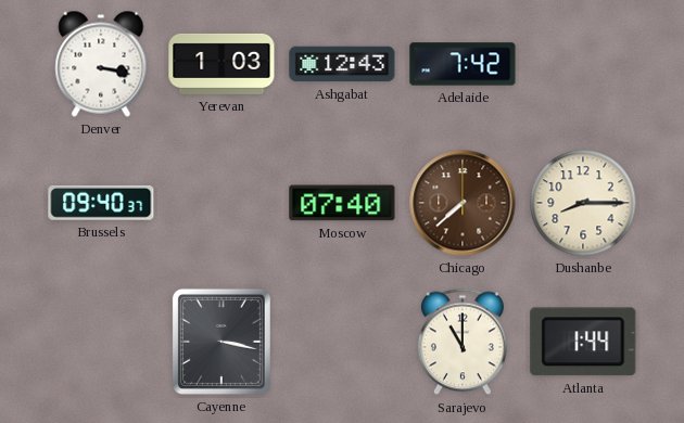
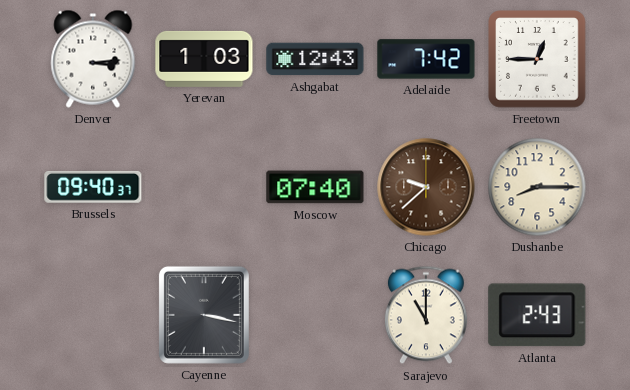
Denver: 3:17 -> 3:14
Freetown: none -> 12:45
Chicago: 7:38 -> 9:38
Atlanta: 1:44 -> 2:43
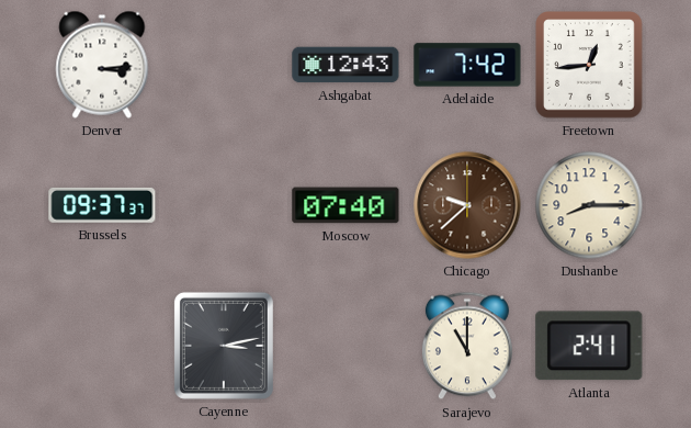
Yerevan: 1:03 -> none
Freetown: 12:45 -> 12:44
Brussels: 09:40 -> 09:37
Cayenne: 3:17 -> 3:13
Atlanta: 2:43 -> 2:41
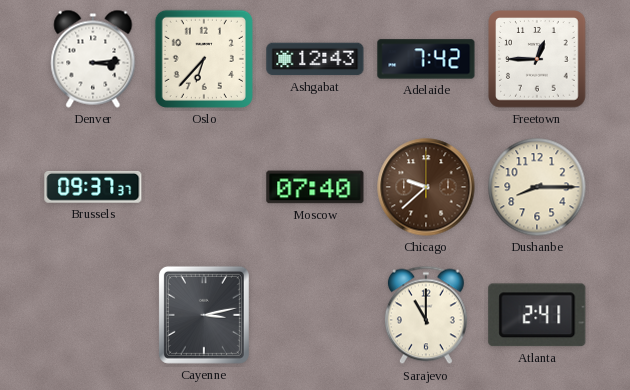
Oslo: none -> 6:37
Freetown: 12:44 -> 12:45
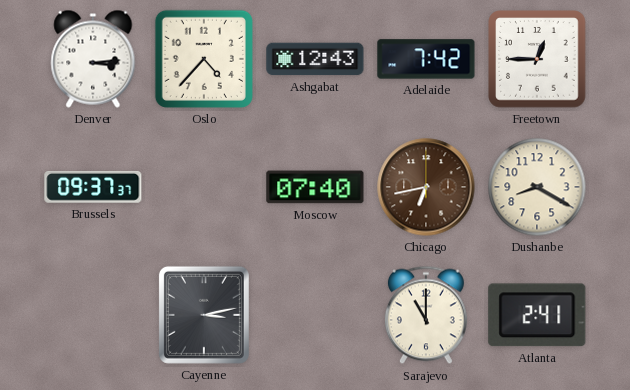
Oslo: 6:37 -> 4:37
Chicago: 9:38 -> 6:43
Dushanbe: 8:15 -> 8:20
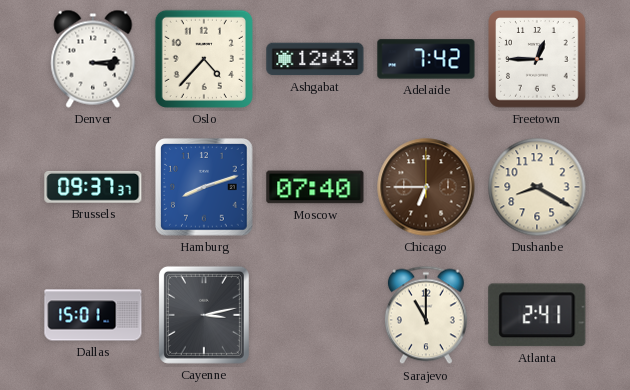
Hamburg: none -> 8:12
Chicago: 6:43 -> 6:45
Dallas: none -> 15:01
